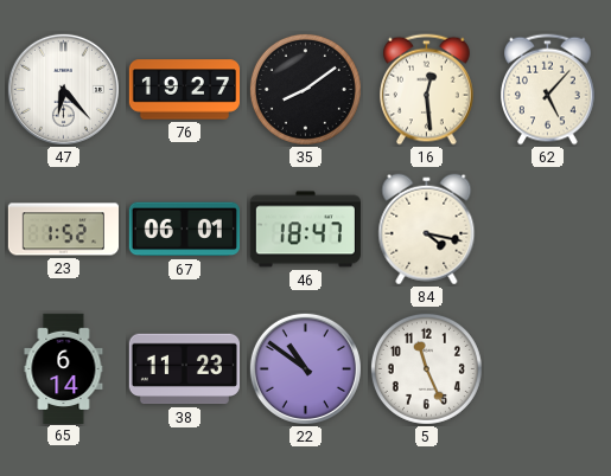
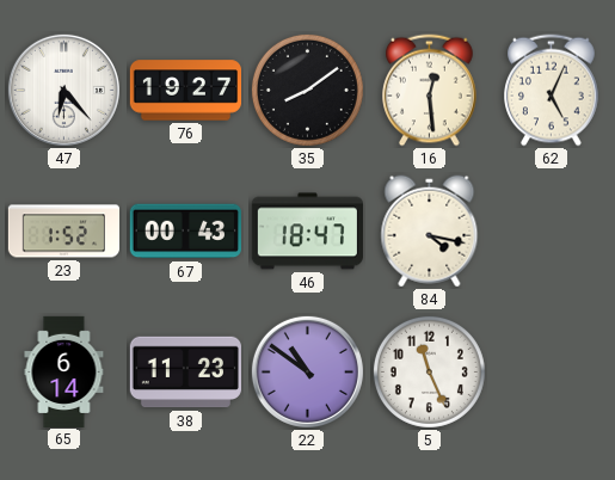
62: 5:07 -> 5:04
67: 06:01 -> 00:43
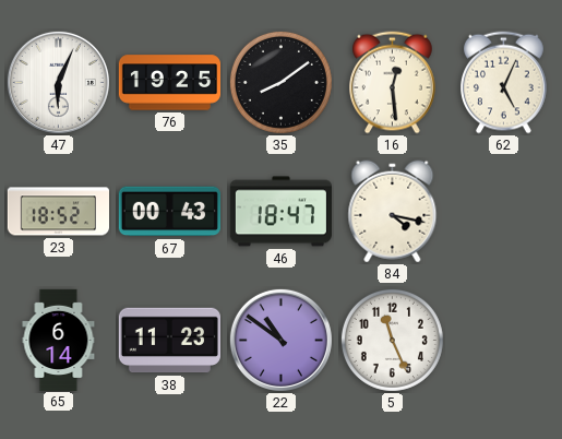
47: 6:23 -> 6:04
76: 19:27 -> 19:25
23: 1:52 -> 18:52
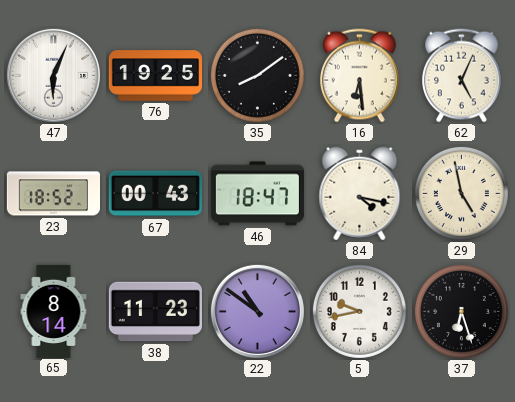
16: 12:29 -> 6:29
29: none -> 4:58
65: 6:14 -> 8:14
5: 11:26 -> 9:43
37: none -> 6:27
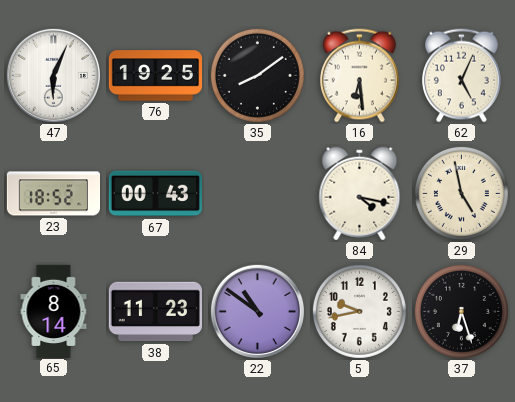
46: 18:47 -> none
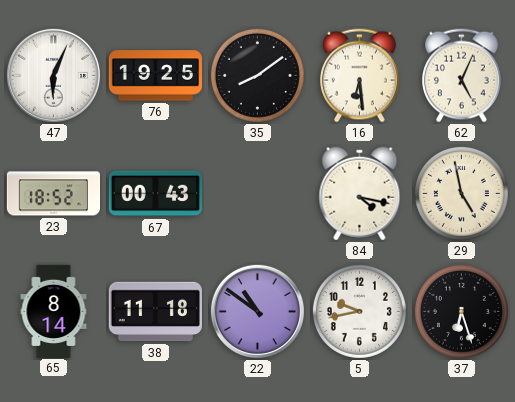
38: 11:23 -> 11:18
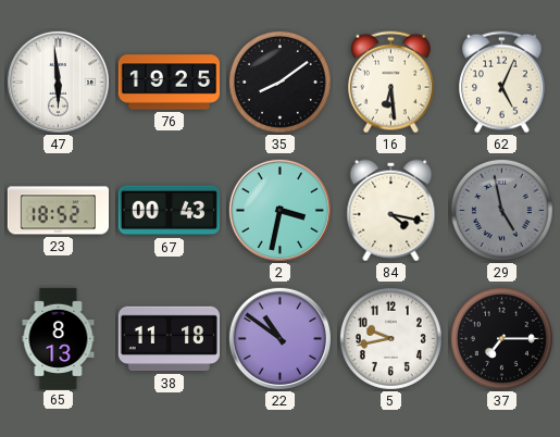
47: 6:04 -> 5:59
2: none -> 3:32
29 dial: cream -> grey
65: 8:14 -> 8:13
37: 6:27 -> 7:15
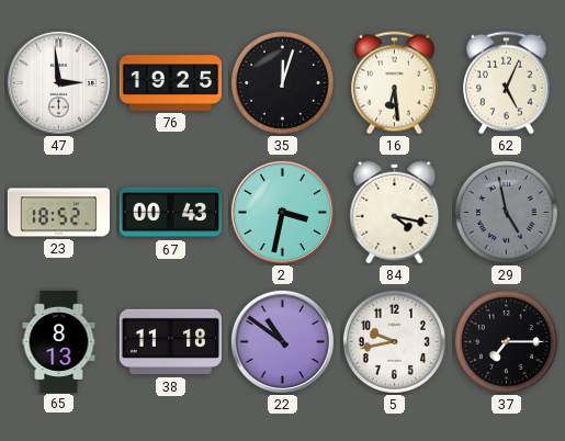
47: 5:59 -> 2:59
35: 8:09 -> 12:03
